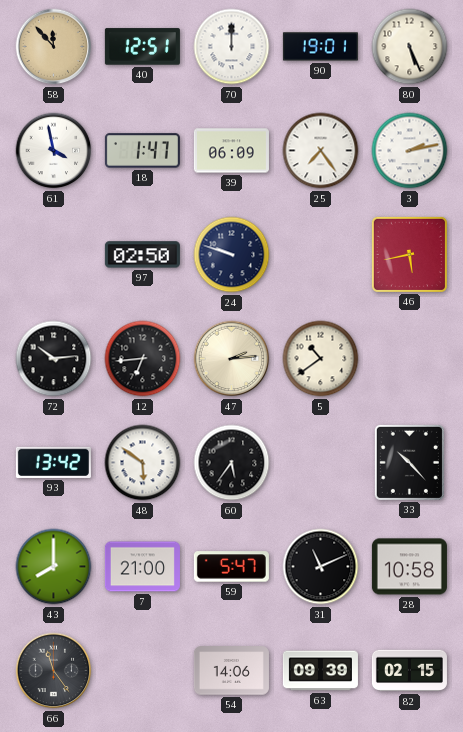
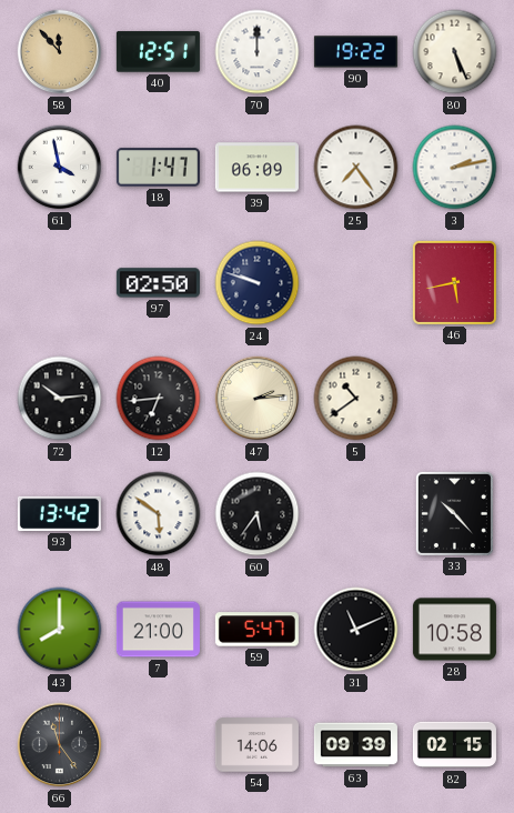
90: 19:01 -> 19:22
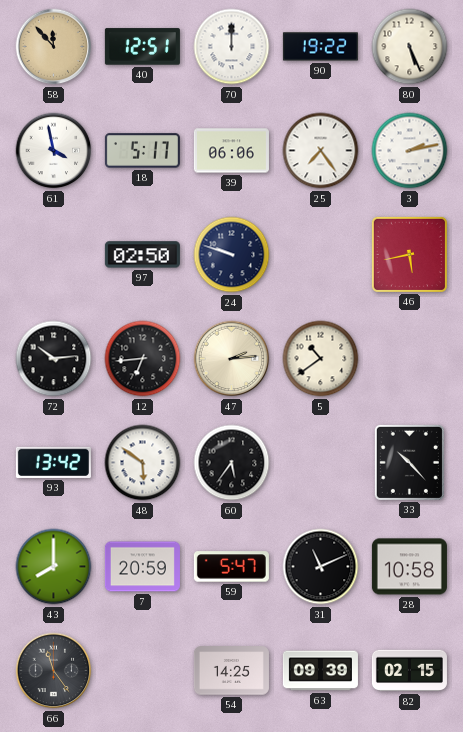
18: 1:47 -> 5:17
39: 06:09 -> 06:06
7: 21:00 -> 20:59
54: 14:06 -> 14:25
